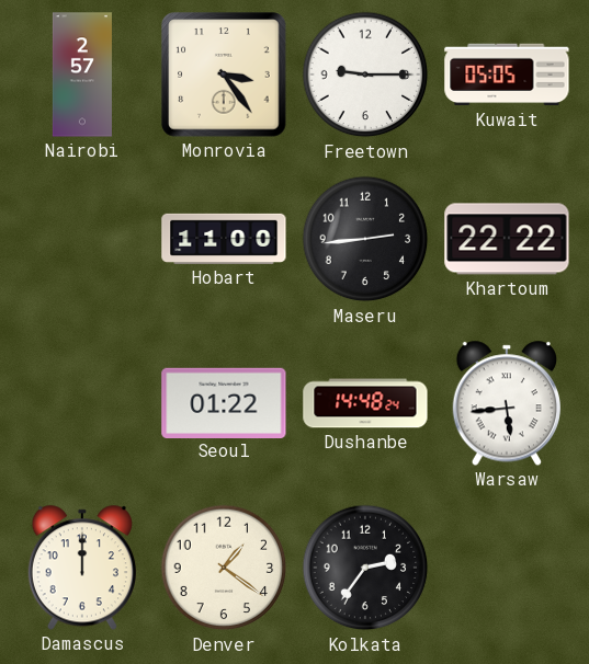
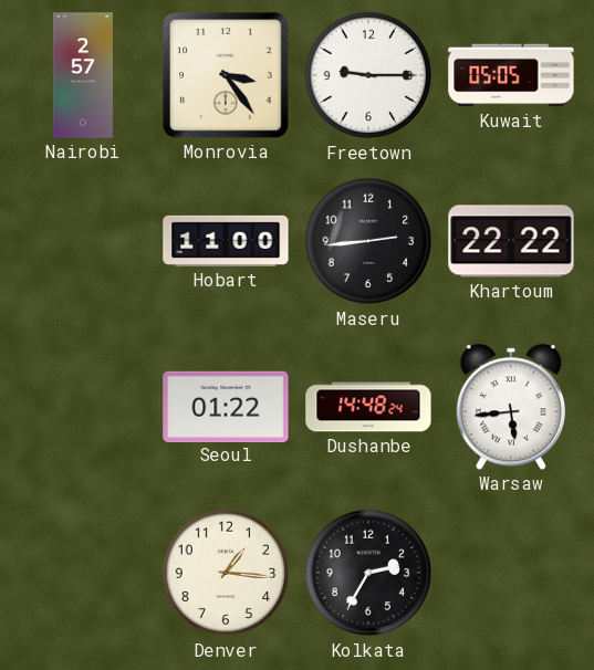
Damascus: 12:00 -> none
Denver: 1:21 -> 1:16
Kolkata: 2:36 -> 2:35
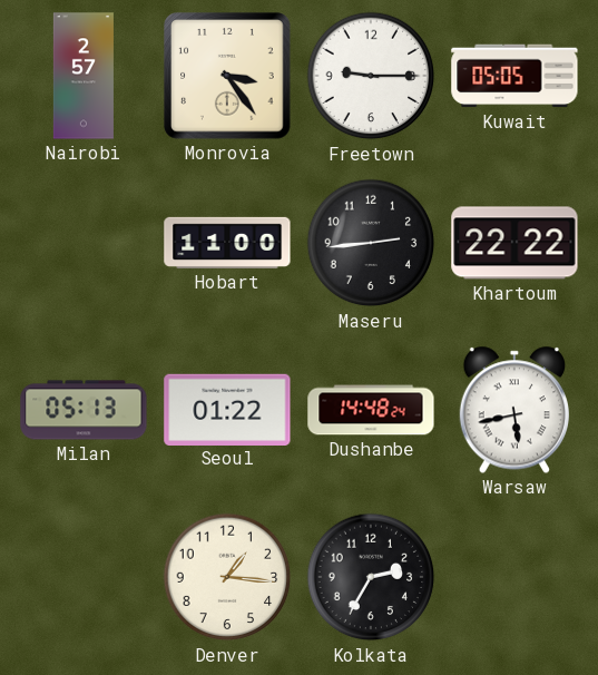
Milan: none -> 05:13
Warsaw: 5:44 -> 5:43
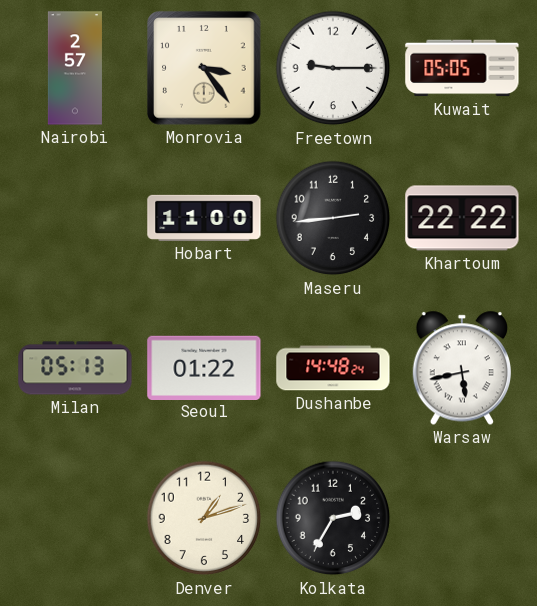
Denver: 1:16 -> 1:12
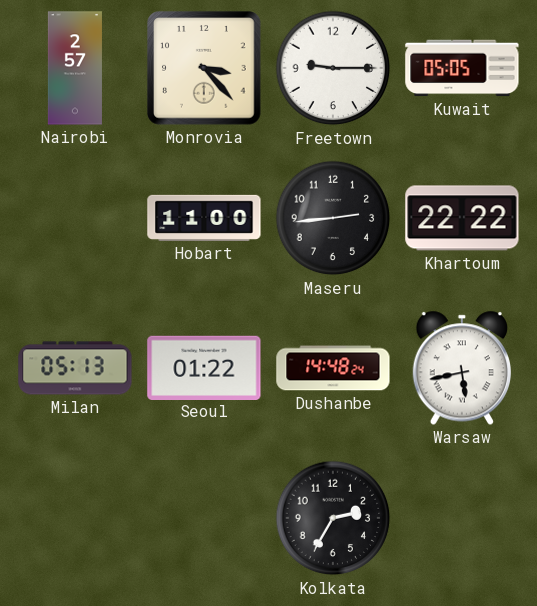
Monrovia: 3:24 -> 3:23
Denver: 1:12 -> none
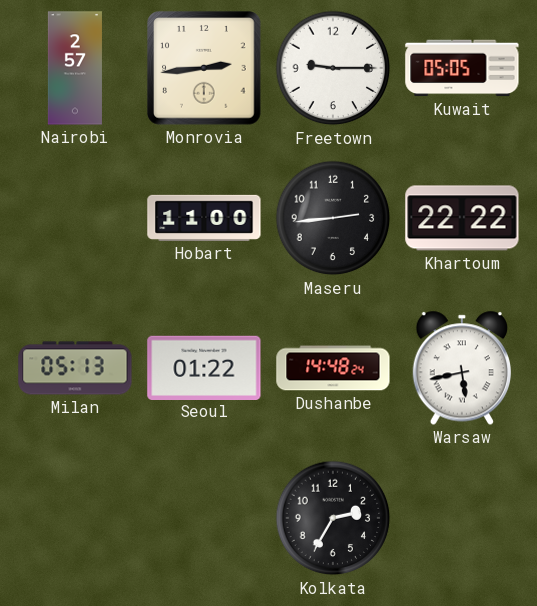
Monrovia: 3:23 -> 2:44
